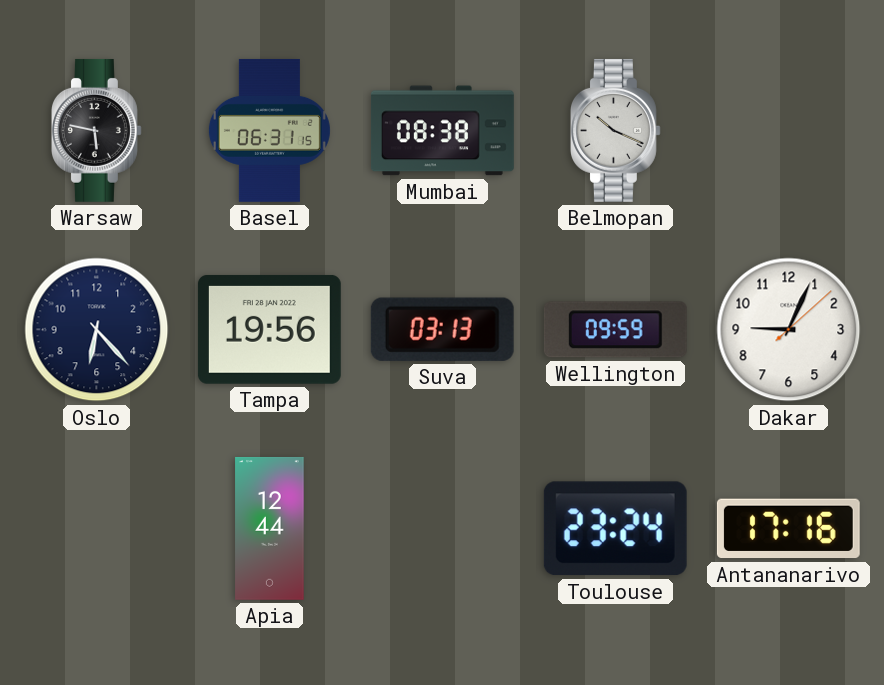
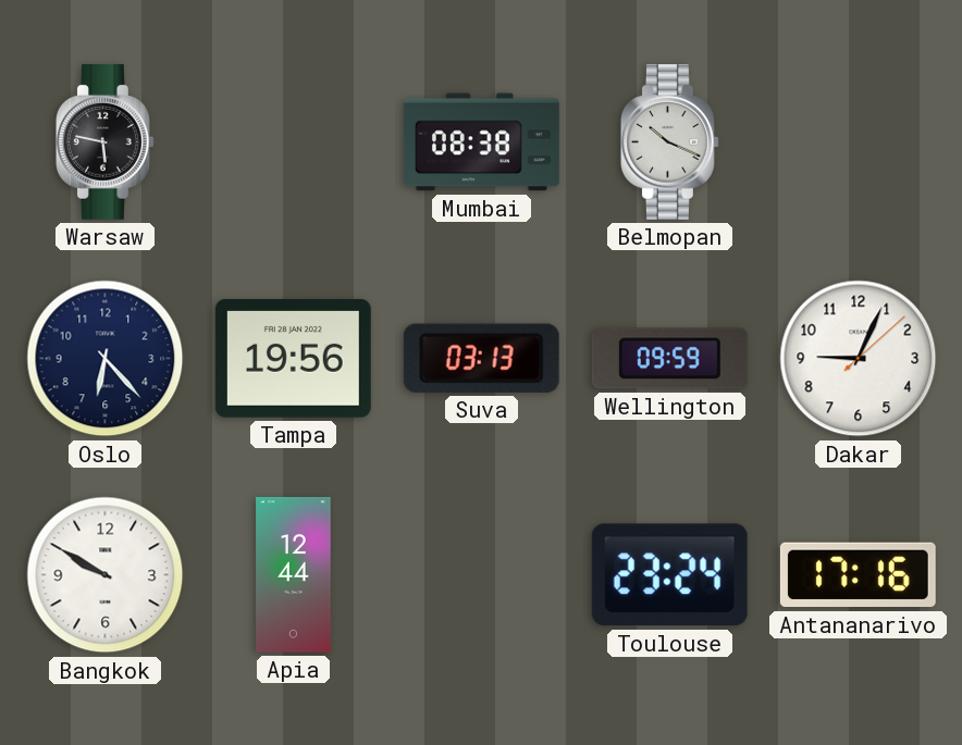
Basel: 06:31 -> none
Bangkok: none -> 9:50
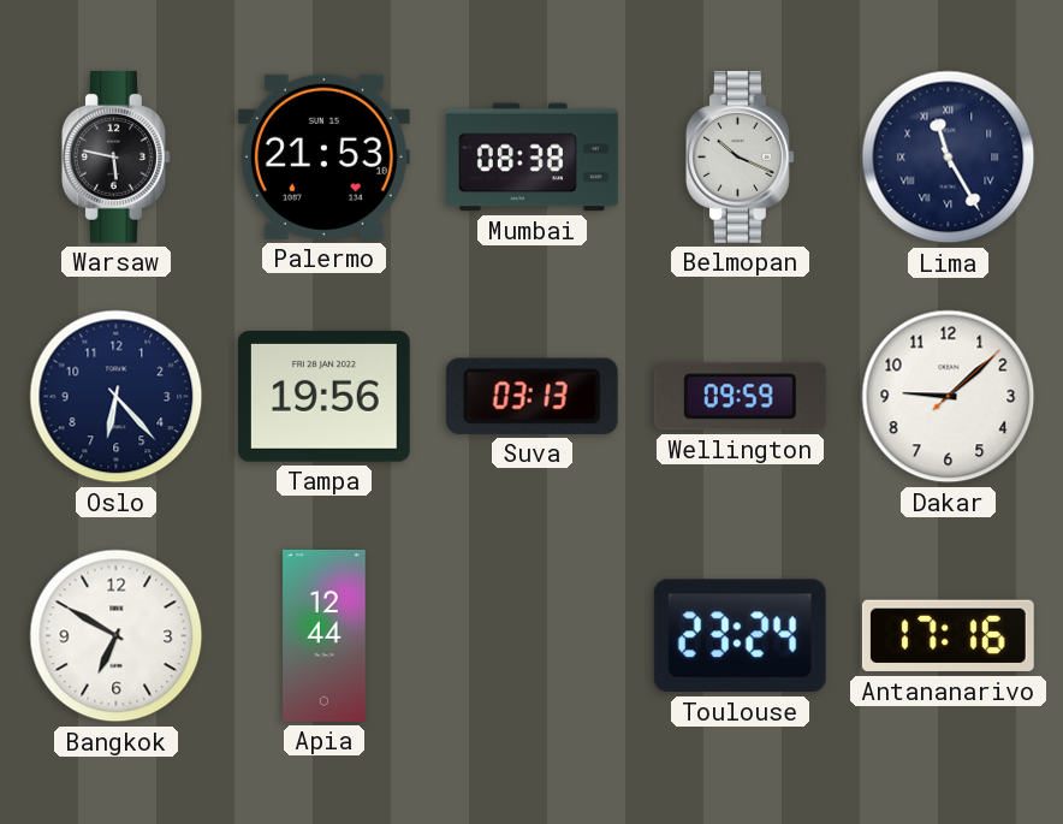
Palermo: none -> 21:53
Lima: none -> 11:25
Dakar: 9:04 -> 9:08
Bangkok: 9:50 -> 6:50
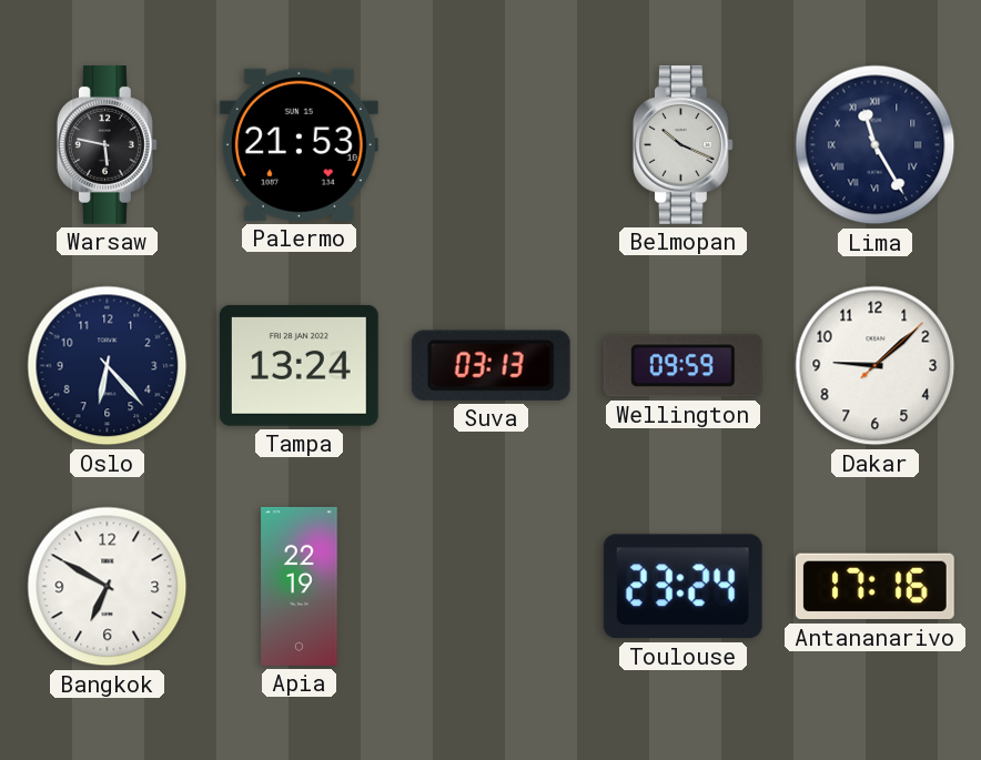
Mumbai: 08:38 -> none
Tampa: 19:56 -> 13:24
Apia: 12:44 -> 22:19
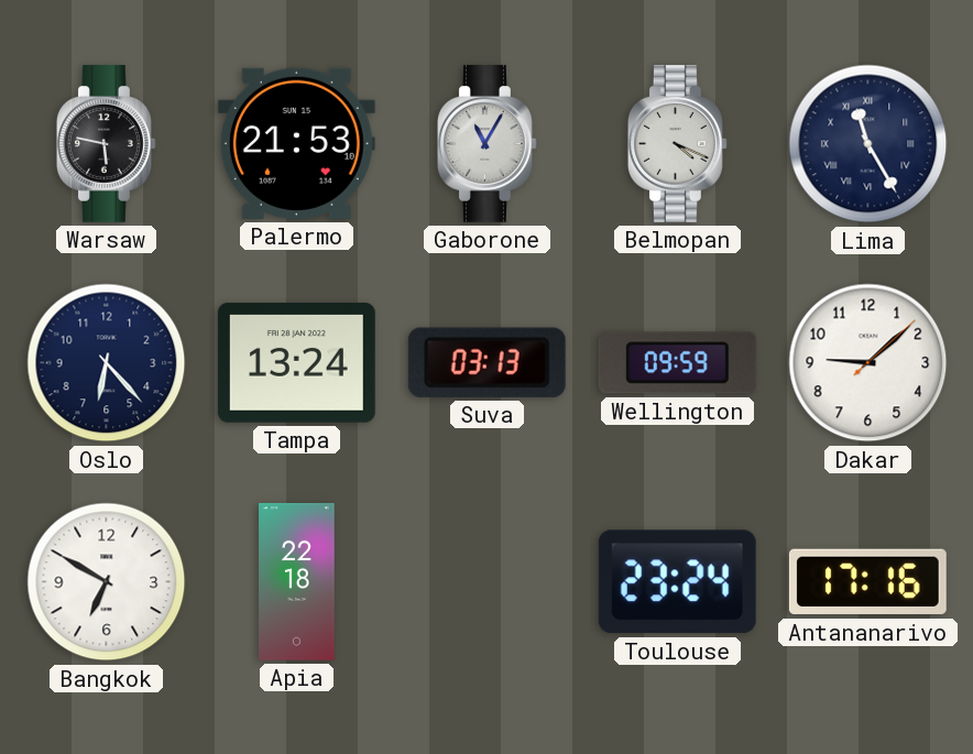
Gaborone: none -> 11:05
Belmopan: 10:19 -> 4:19
Apia: 22:19 -> 22:18
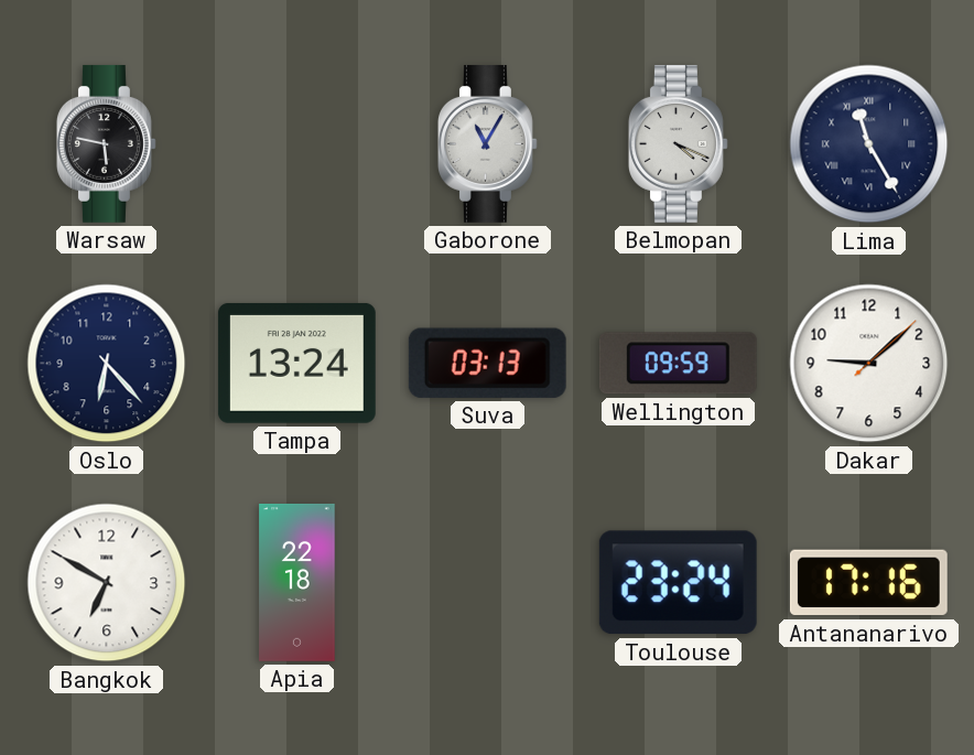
Palermo: 21:53 -> none
